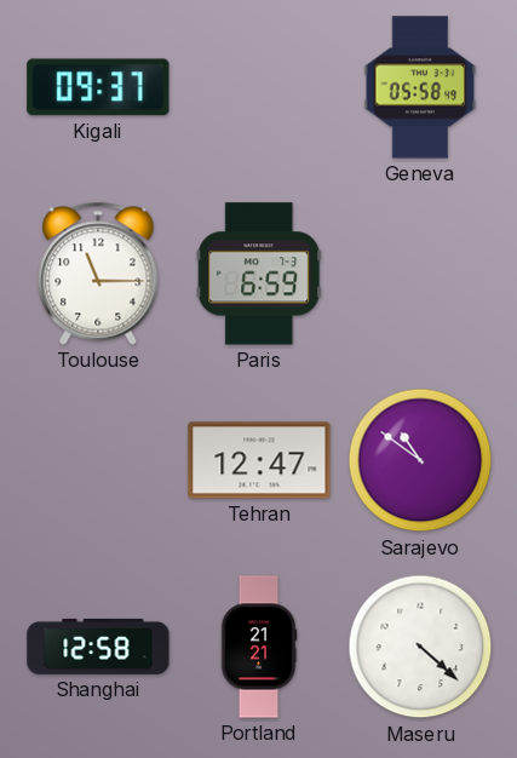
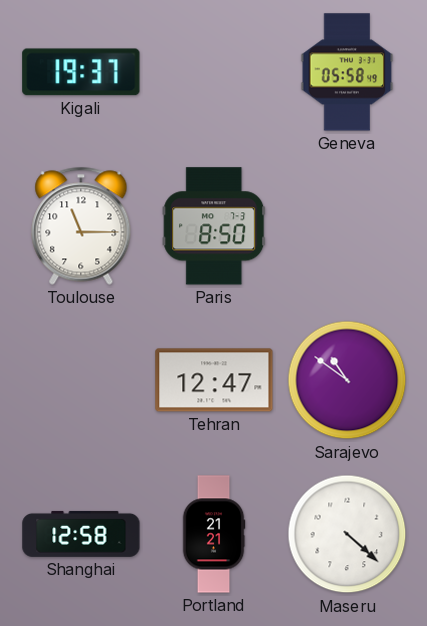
Kigali: 09:37 -> 19:37
Paris: 6:59 -> 8:50
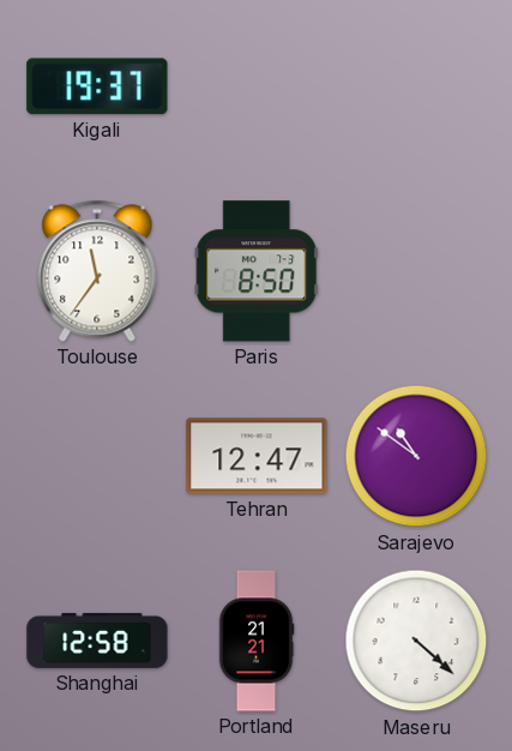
Geneva: 05:58 -> none
Toulouse: 11:15 -> 11:36
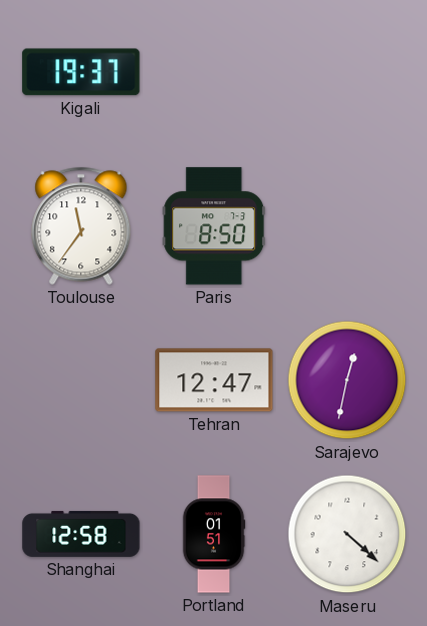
Sarajevo: 10:51 -> 12:32
Portland: 21:21 -> 01:51
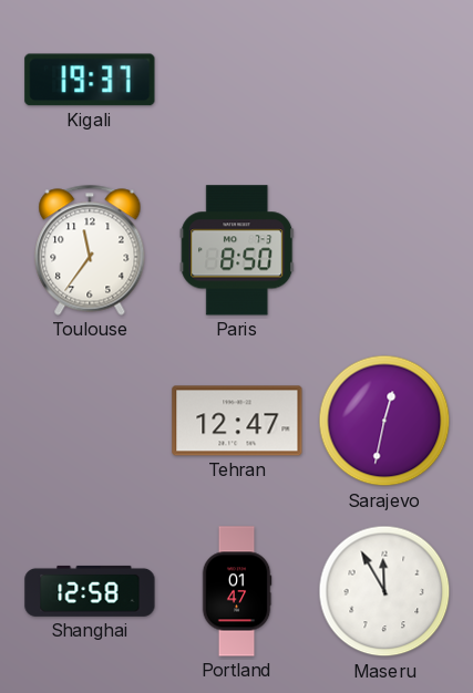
Portland: 01:51 -> 01:47
Maseru: 4:22 -> 11:55
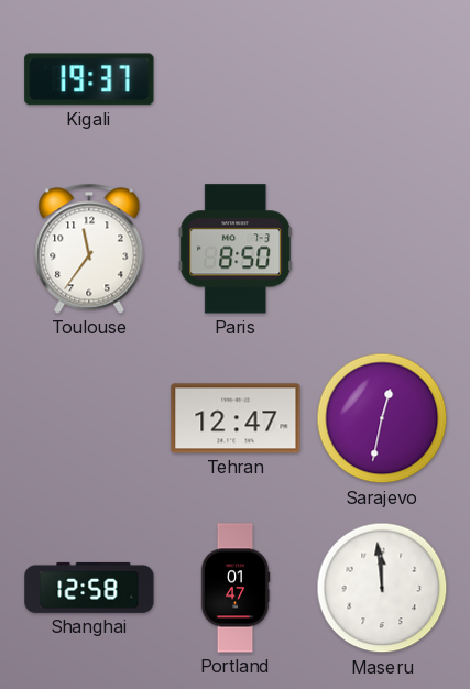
Maseru: 11:55 -> 11:59
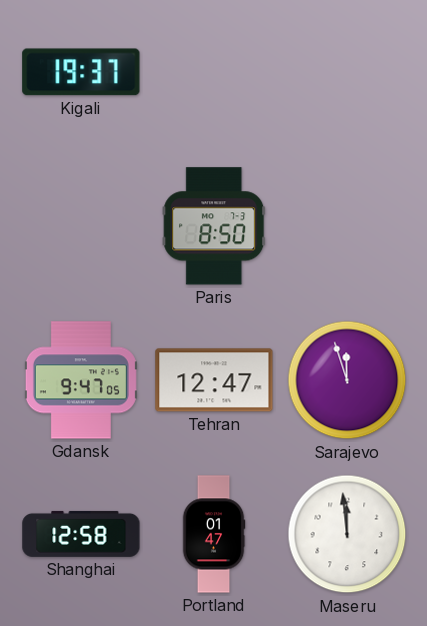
Toulouse: 11:36 -> none
Gdansk: none -> 9:47
Sarajevo: 12:32 -> 11:57
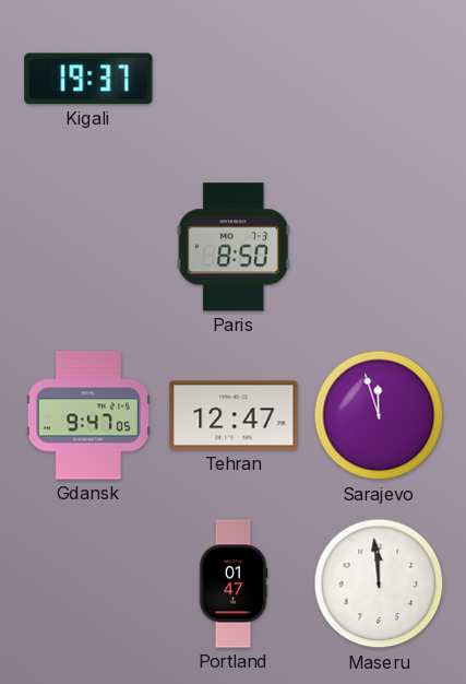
Shanghai: 12:58 -> none
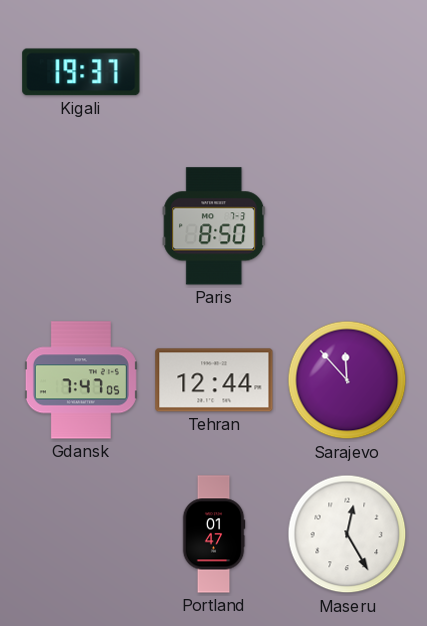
Gdansk: 9:47 -> 7:47
Tehran: 12:47 -> 12:44
Sarajevo: 11:57 -> 11:53
Maseru: 11:59 -> 12:25
